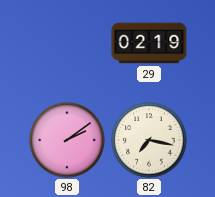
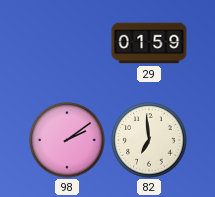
29: 02:19 -> 01:59
82: 7:17 -> 6:59
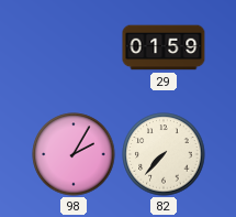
98: 2:09 -> 2:05
82: 6:59 -> 7:37
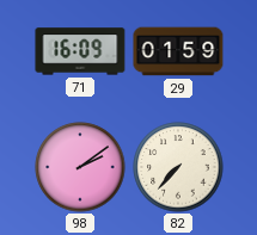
71: none -> 16:09
98: 2:05 -> 2:09
